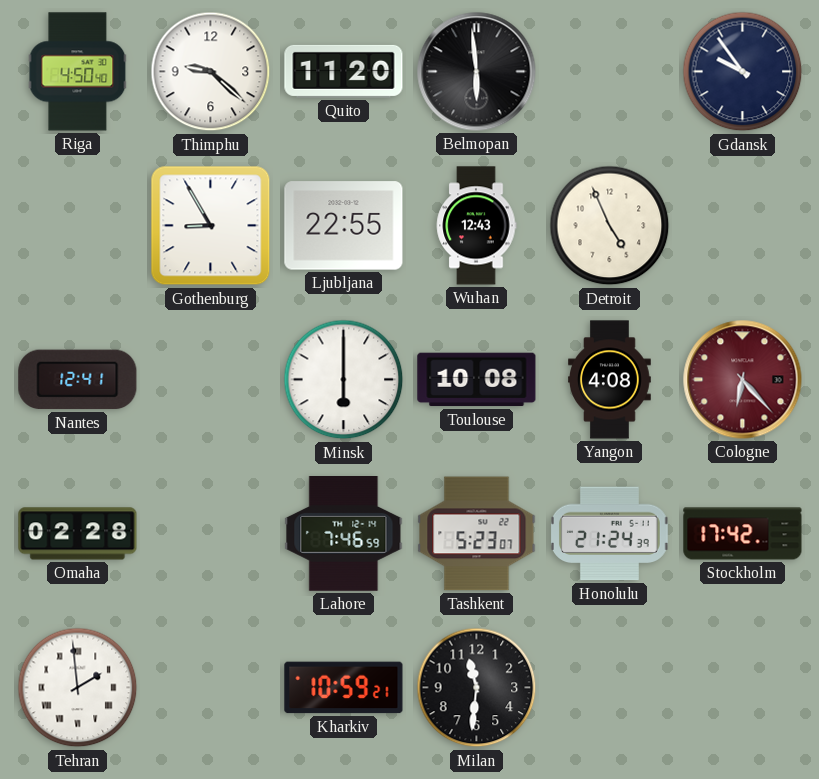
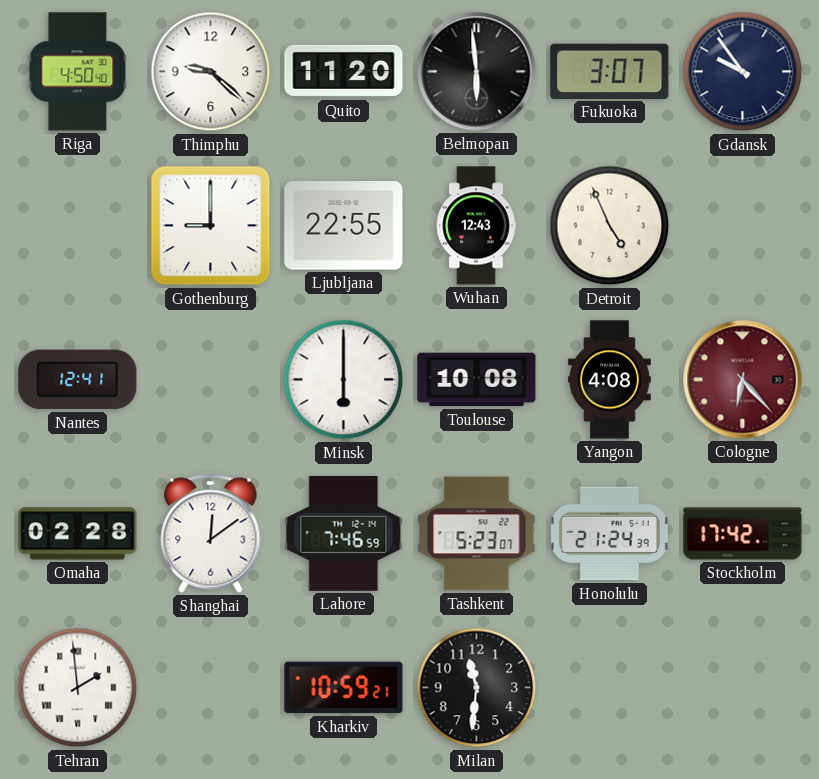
Fukuoka: none -> 3:07
Gothenburg: 8:55 -> 9:00
Shanghai: none -> 12:09
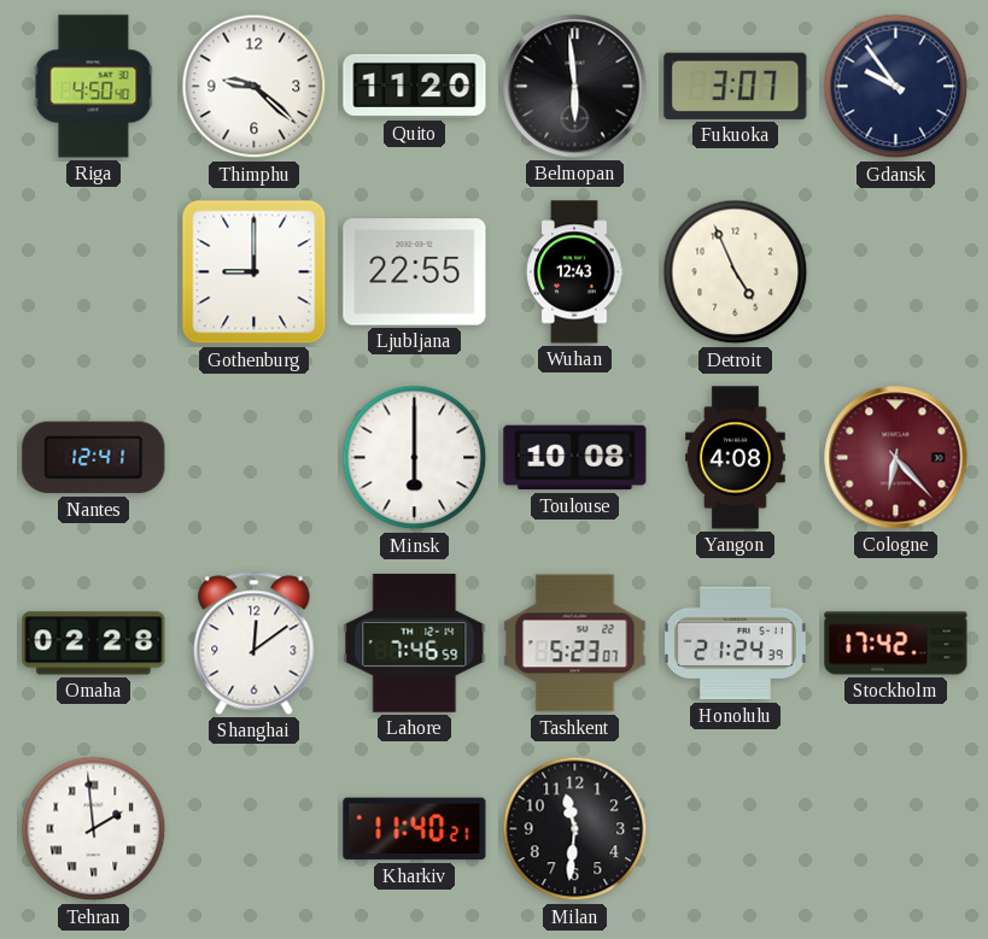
Kharkiv: 10:59 -> 11:40
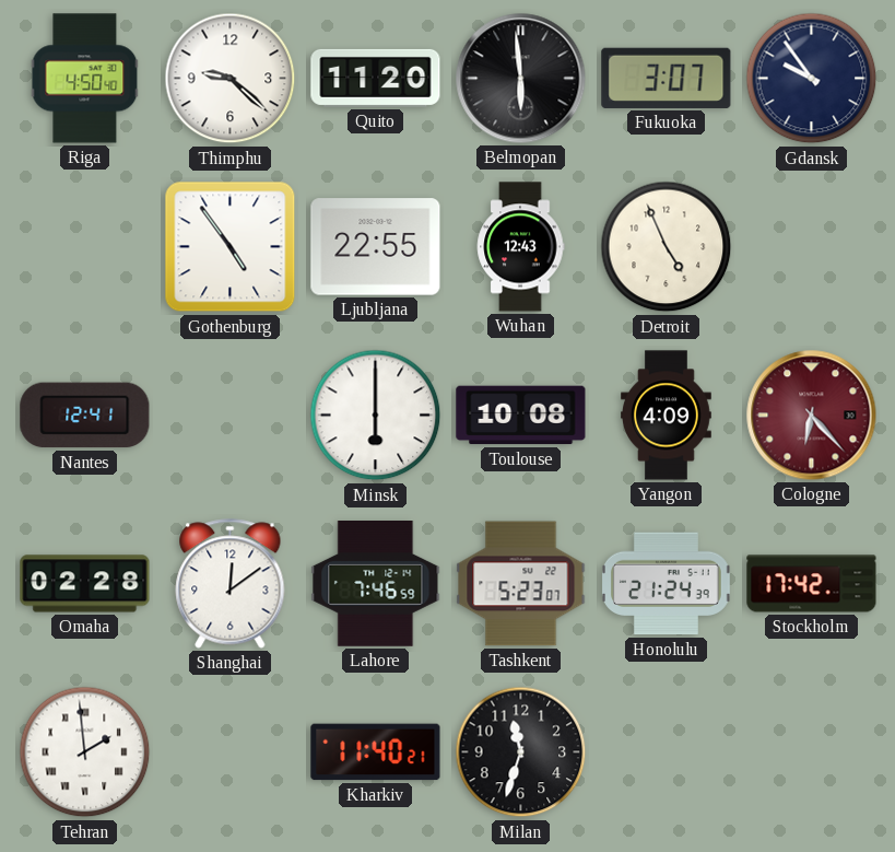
Gothenburg: 9:00 -> 4:54
Yangon: 4:08 -> 4:09
Milan: 11:31 -> 11:33
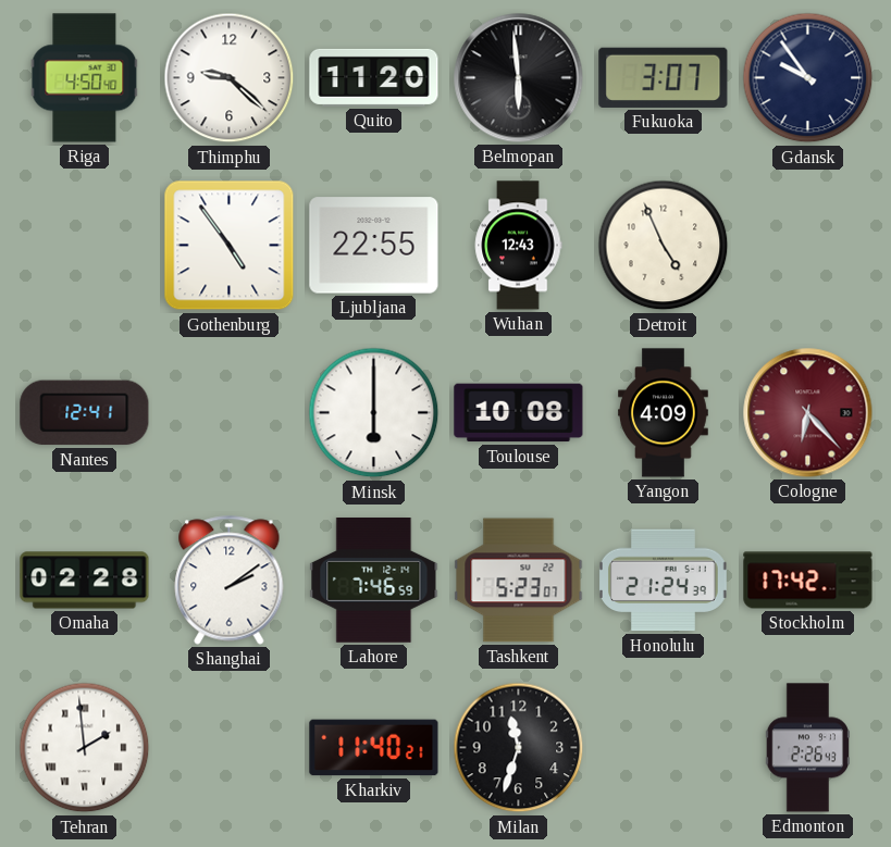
Shanghai: 12:09 -> 2:09
Edmonton: none -> 2:26
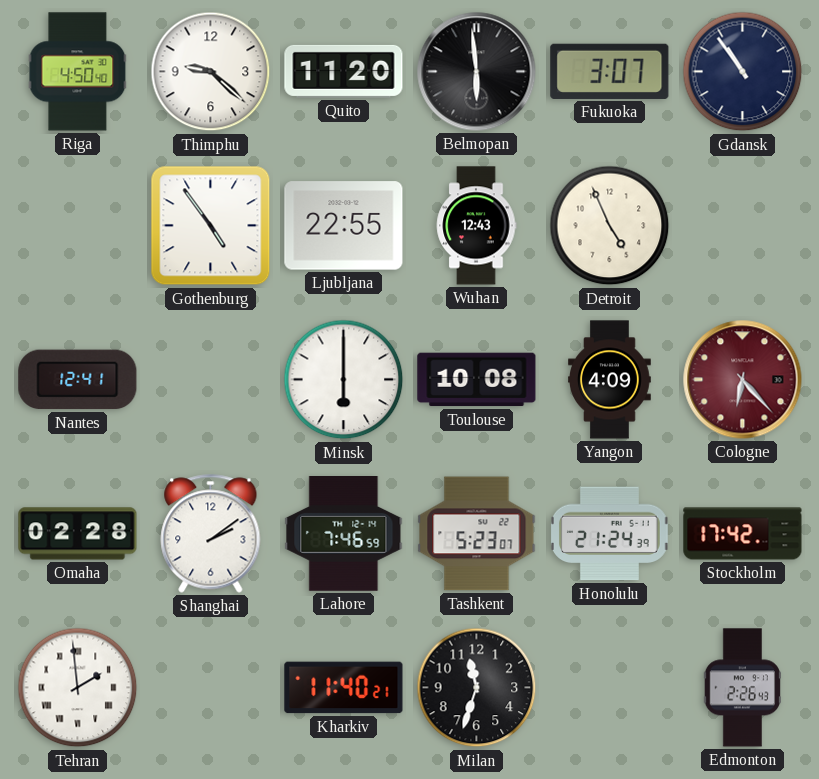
Gdansk: 9:54 -> 10:54
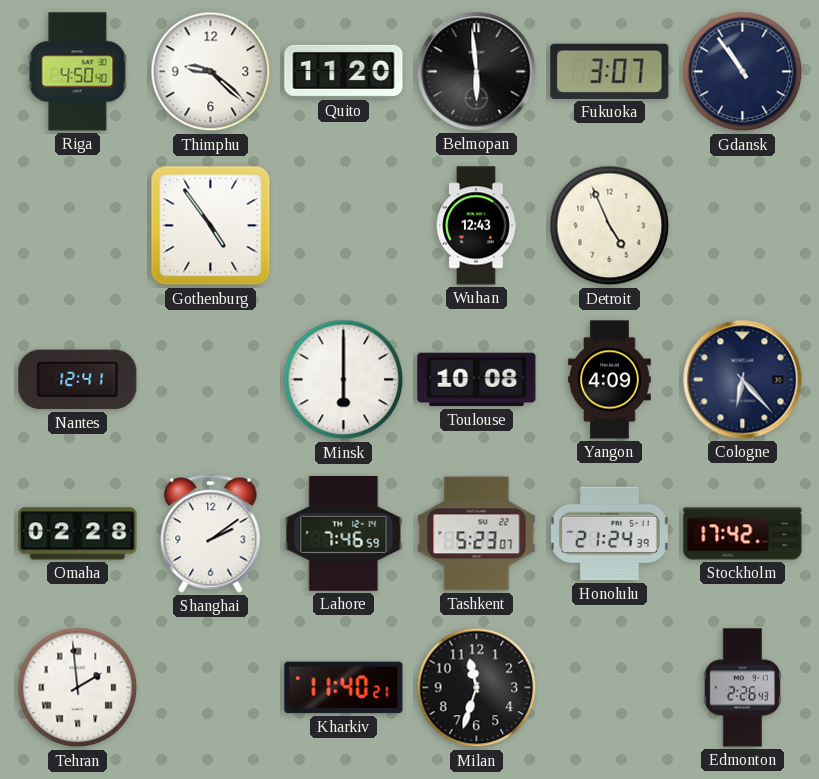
Ljubljana: 22:55 -> none
Cologne dial: burgundy -> navy
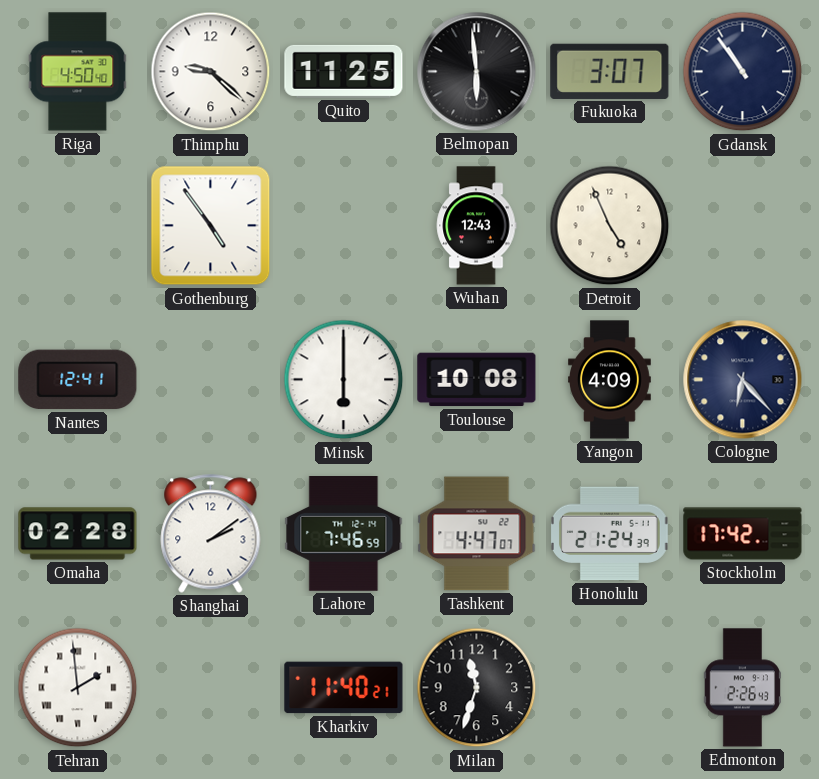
Quito: 11:20 -> 11:25
Tashkent: 5:23 -> 4:47
